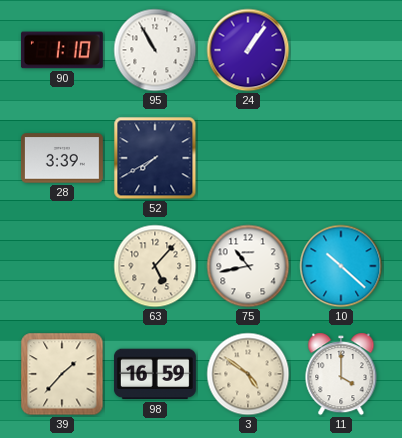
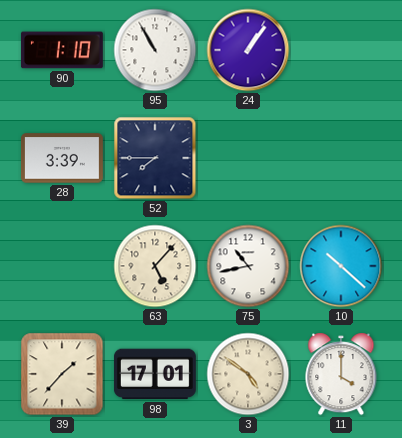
52: 7:40 -> 7:45
98: 16:59 -> 17:01
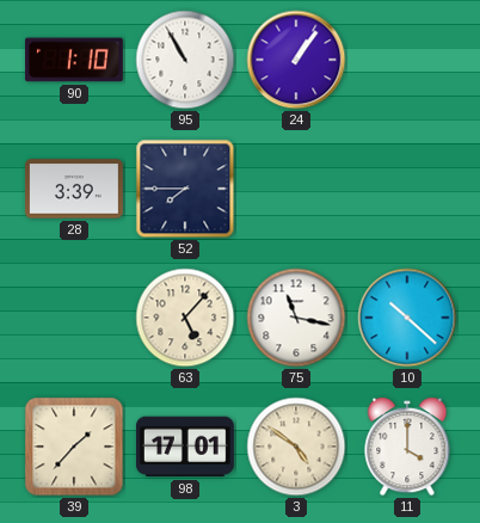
75: 10:43 -> 11:17
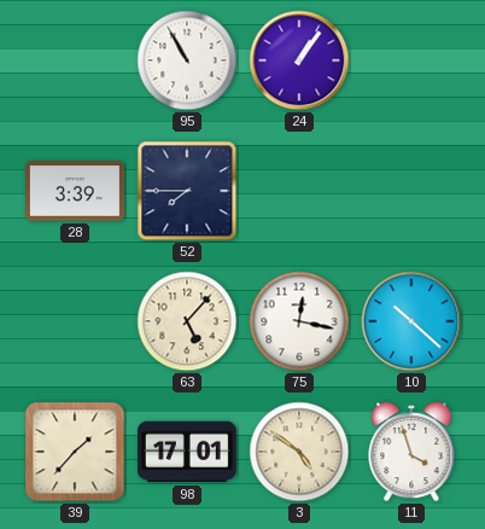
90: 1:10 -> none
75: 11:17 -> 12:17
11: 4:00 -> 3:57
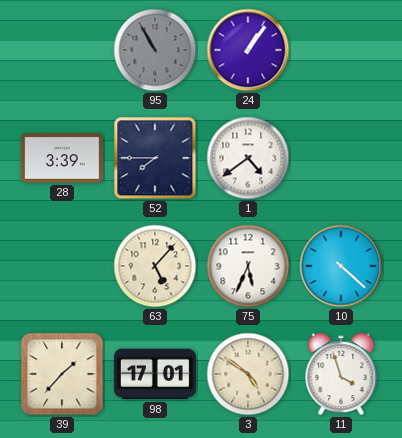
95 dial: white -> grey
1: none -> 4:39
75: 12:17 -> 5:34
10: 10:22 -> 4:22
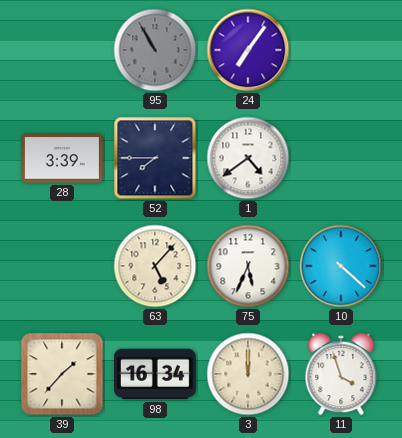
24: 1:06 -> 7:06
98: 17:01 -> 16:34
3: 4:51 -> 12:00
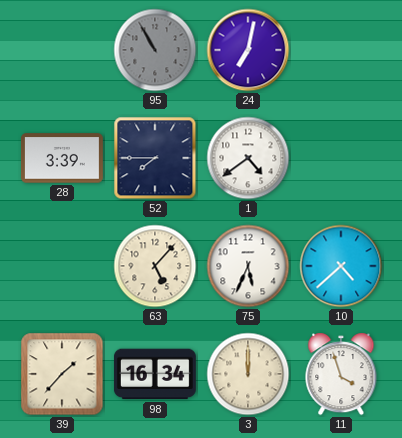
24: 7:06 -> 7:02
10: 4:22 -> 4:38
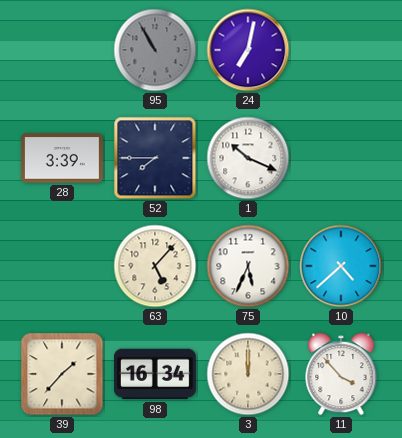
1: 4:39 -> 10:19
11: 3:57 -> 3:53
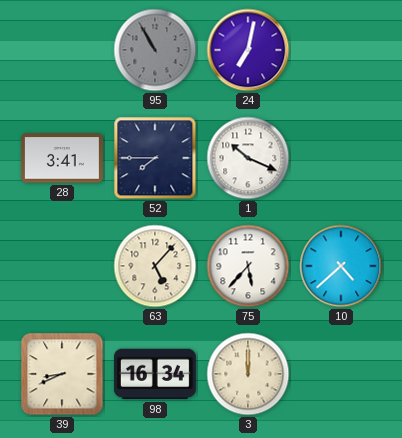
28: 3:39 -> 3:41
75: 5:34 -> 5:37
39: 1:37 -> 8:41
11: 3:53 -> none
